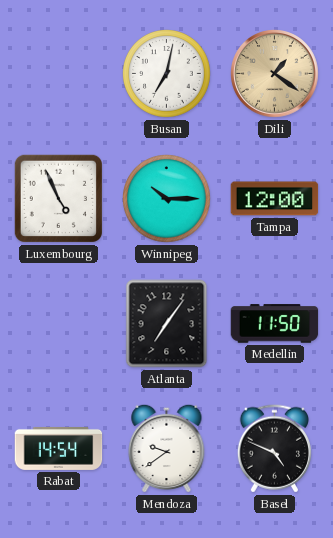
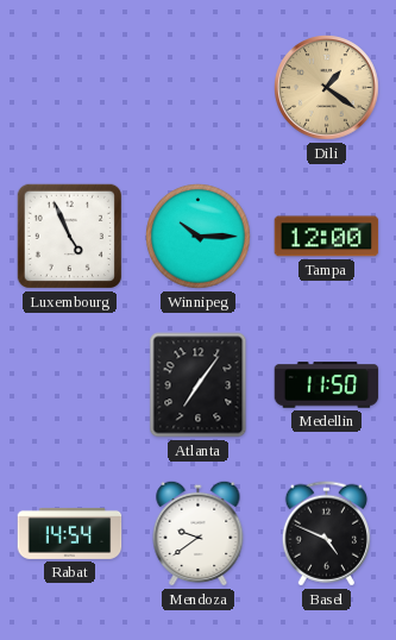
Busan: 7:02 -> none
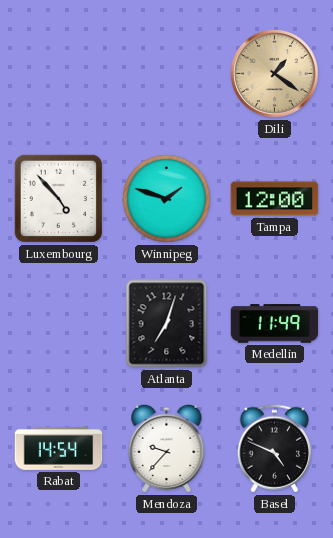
Luxembourg: 4:56 -> 4:53
Winnipeg: 10:15 -> 1:48
Atlanta: 7:06 -> 7:03
Medellin: 11:50 -> 11:49
Mendoza: 9:39 -> 9:37
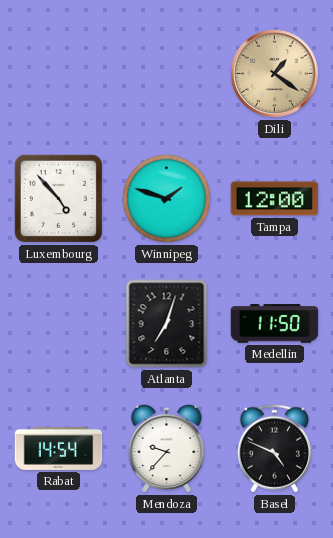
Medellin: 11:49 -> 11:50
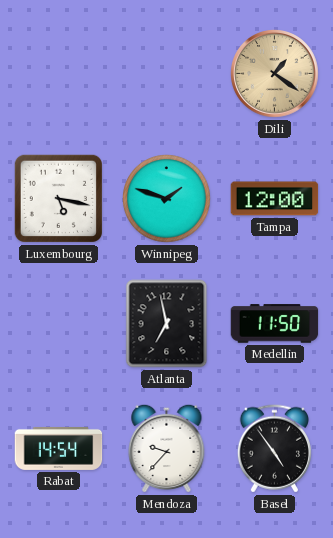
Luxembourg: 4:53 -> 5:17
Atlanta: 7:03 -> 6:58
Basel: 4:49 -> 4:54
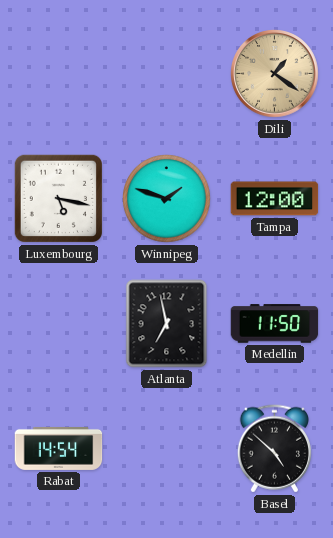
Mendoza: 9:37 -> none
Basel: 4:54 -> 4:52
